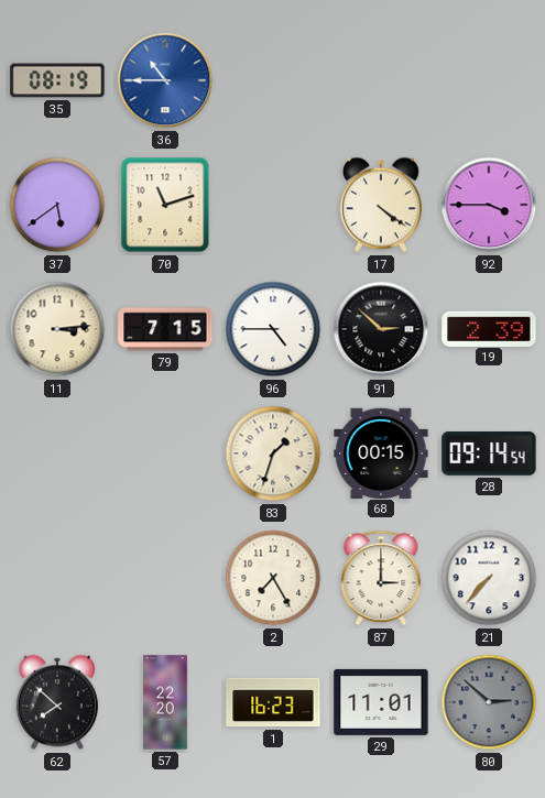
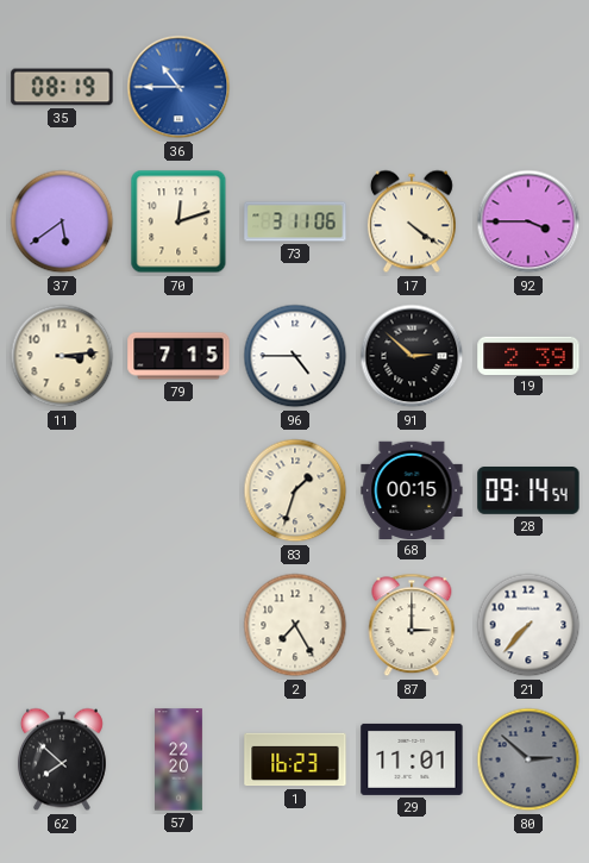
70: 11:12 -> 12:12
73: none -> 3:11
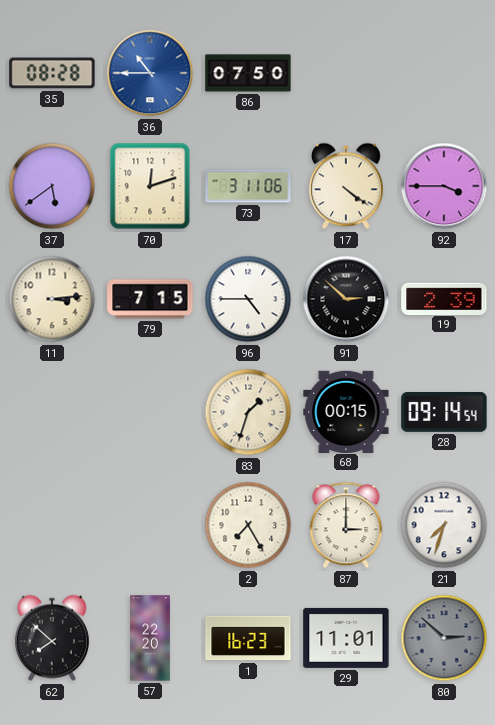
35: 08:19 -> 08:28
86: none -> 07:50
21: 7:37 -> 7:33
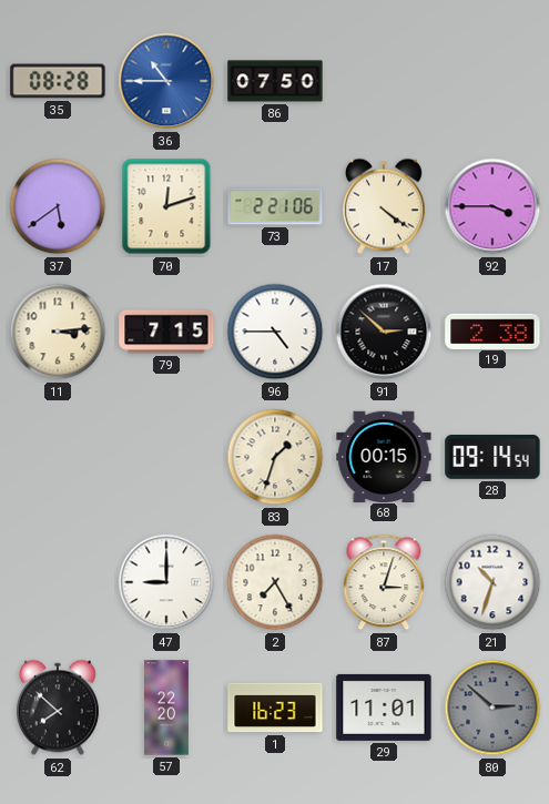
73: 3:11 -> 2:21
19: 2:39 -> 2:38
47: none -> 9:00
87: 3:00 -> 3:03
21: 7:33 -> 10:33
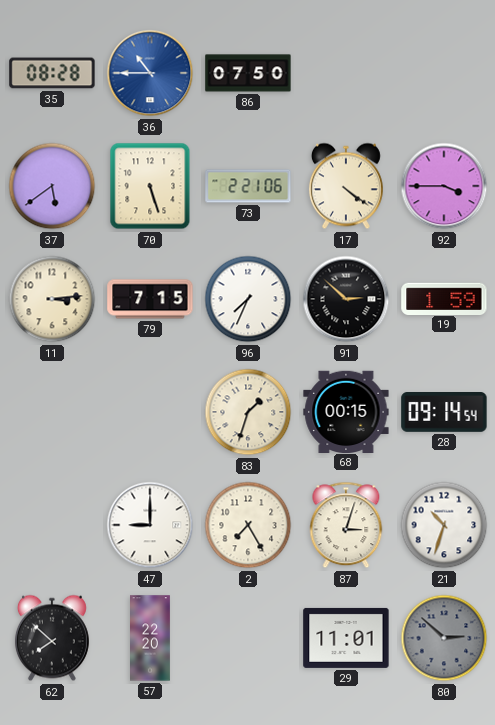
70: 12:12 -> 5:27
96: 4:45 -> 7:34
19: 2:38 -> 1:59
1: 16:23 -> none
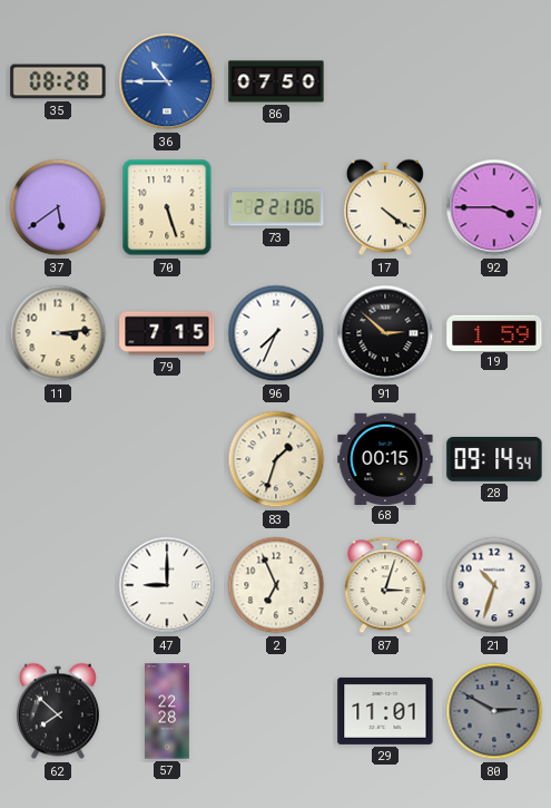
2: 7:25 -> 6:56
57: 22:20 -> 22:28
80: 2:52 -> 2:50
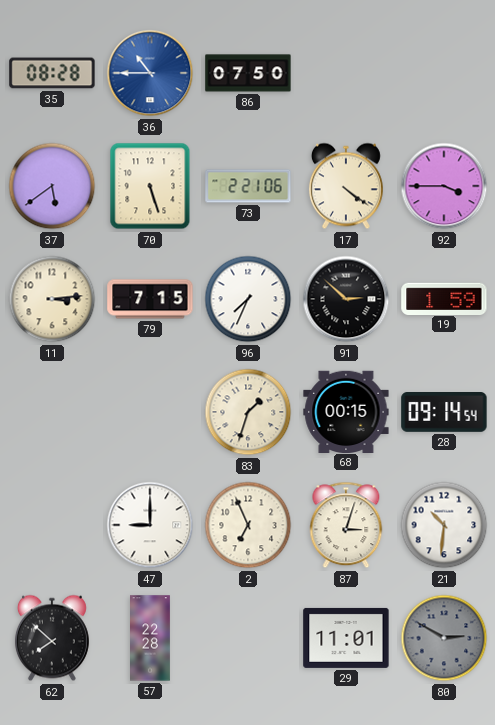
21: 10:33 -> 10:31
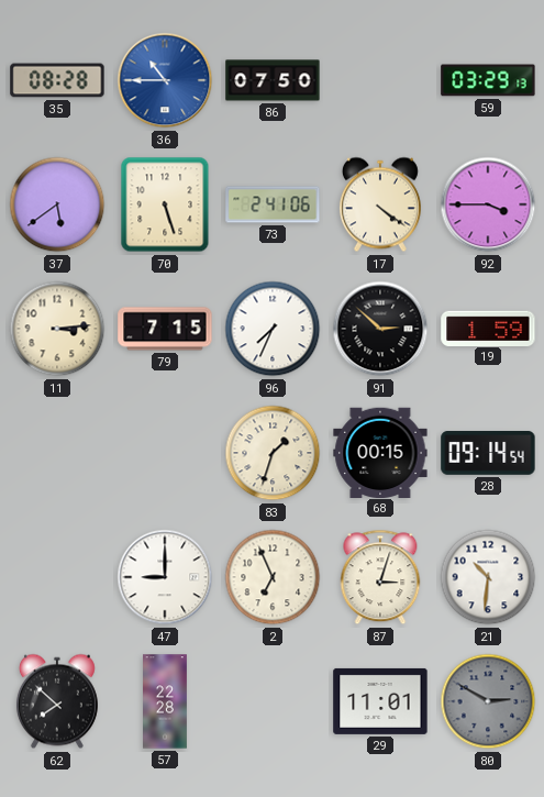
59: none -> 03:29
73: 2:21 -> 2:41
